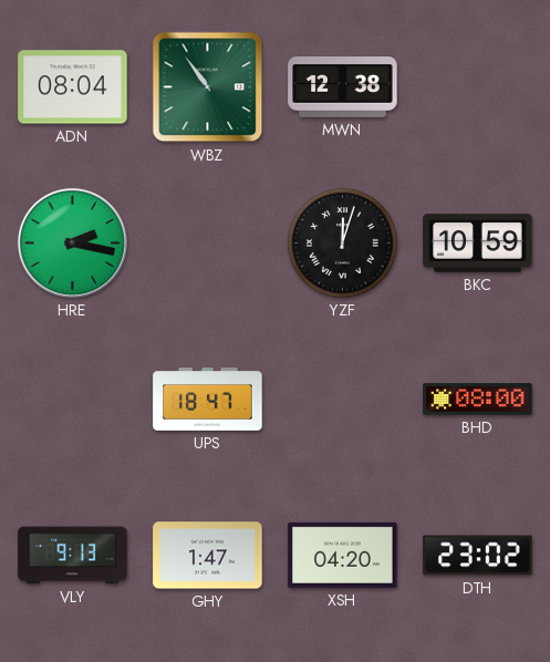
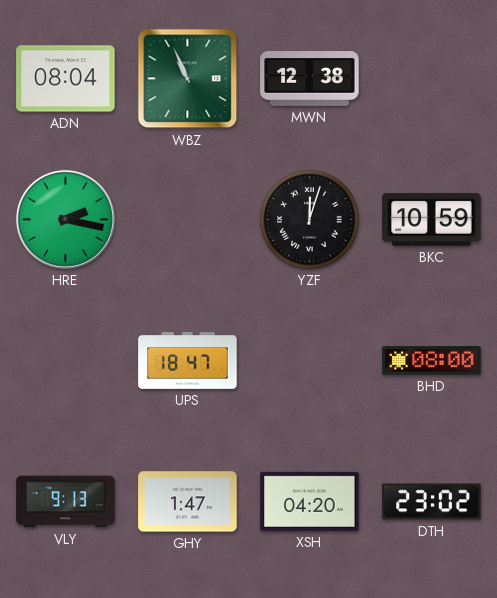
WBZ: 10:54 -> 10:56
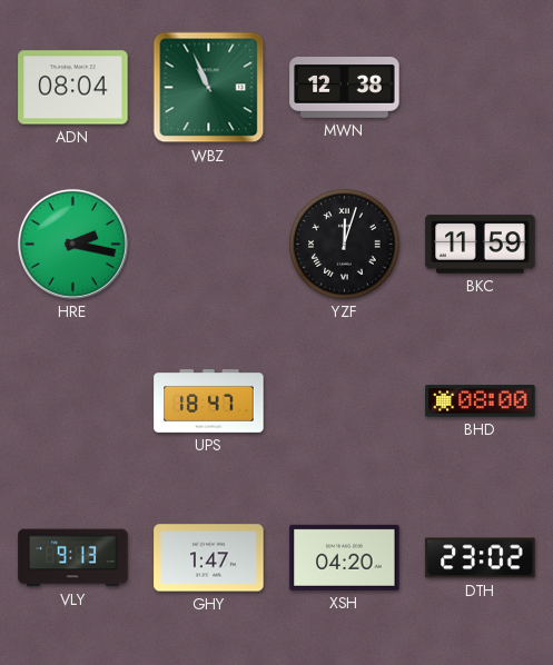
BKC: 10:59 -> 11:59
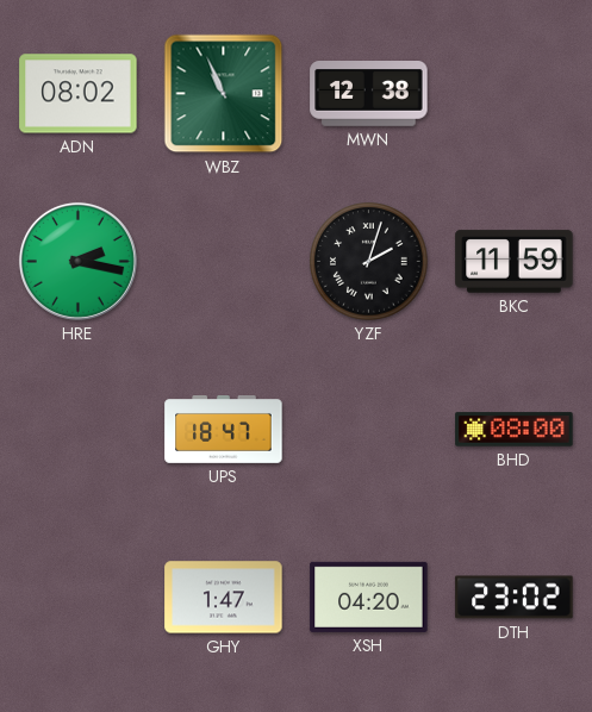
ADN: 08:04 -> 08:02
YZF: 12:03 -> 2:03
VLY: 9:13 -> none
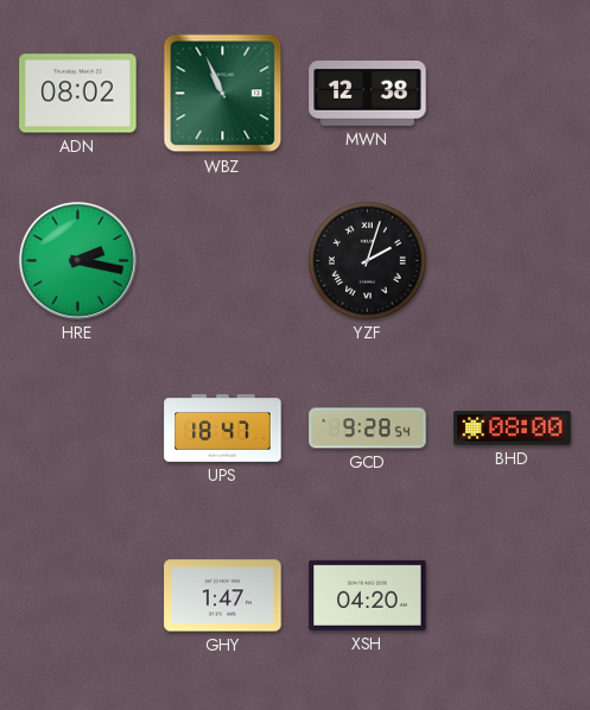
BKC: 11:59 -> none
GCD: none -> 9:28
DTH: 23:02 -> none
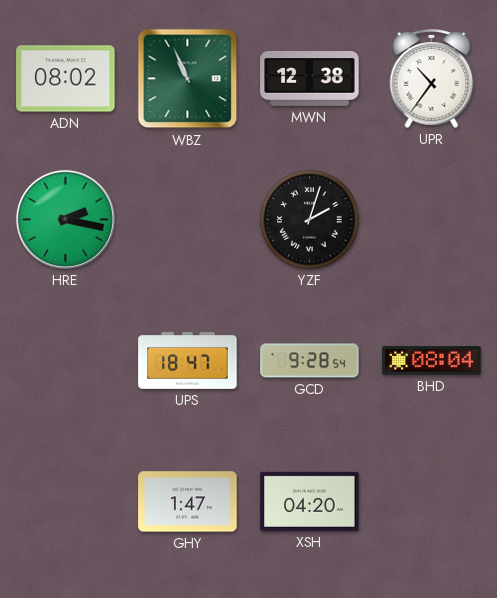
UPR: none -> 10:36
BHD: 08:00 -> 08:04
